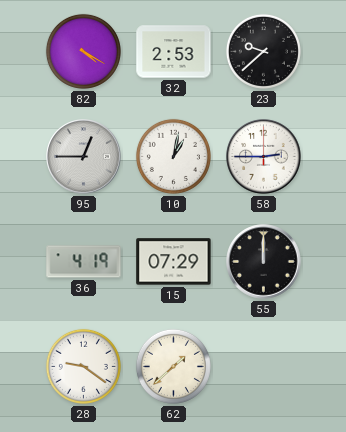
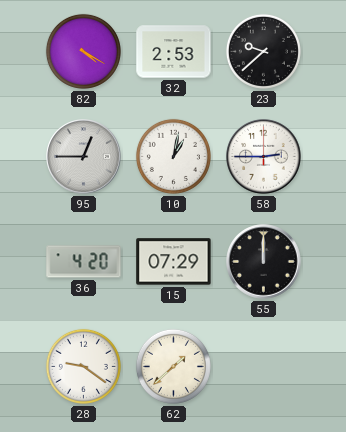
36: 4:19 -> 4:20
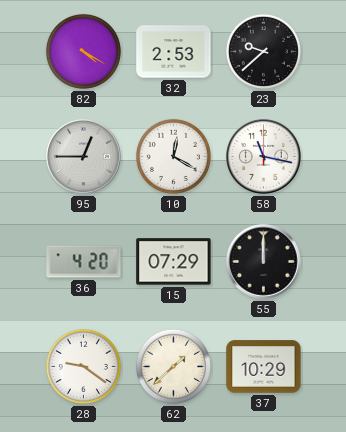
10: 1:02 -> 12:20
58: 2:45 -> 11:17
37: none -> 10:29
